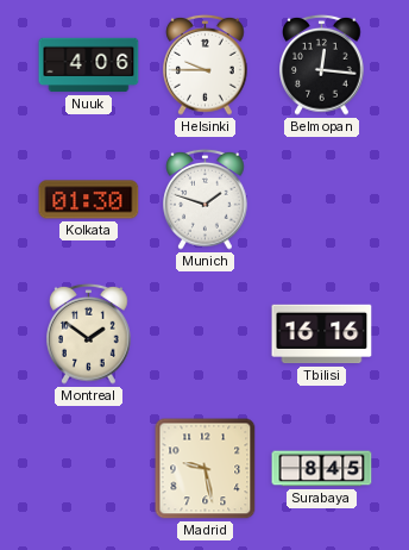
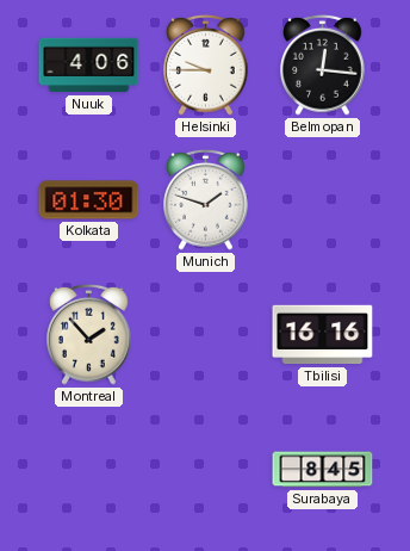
Montreal: 1:51 -> 1:53
Madrid: 9:28 -> none
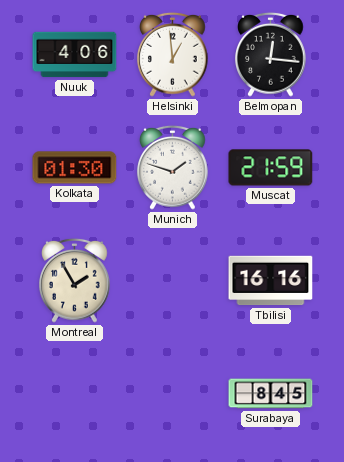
Helsinki: 9:45 -> 12:59
Muscat: none -> 21:59
Montreal: 1:53 -> 1:55
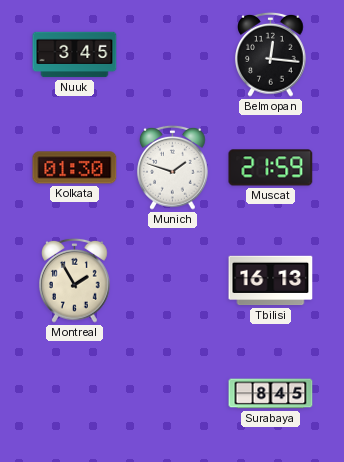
Nuuk: 4:06 -> 3:45
Helsinki: 12:59 -> none
Tbilisi: 16:16 -> 16:13
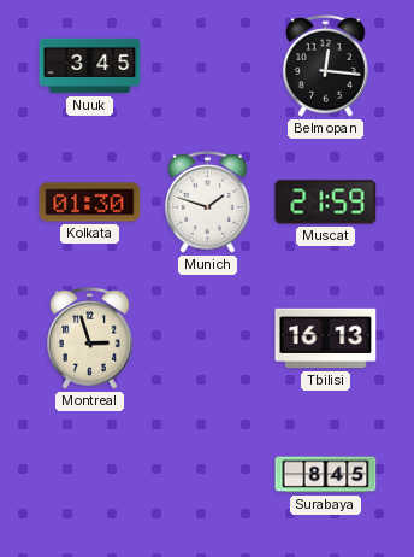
Montreal: 1:55 -> 2:57
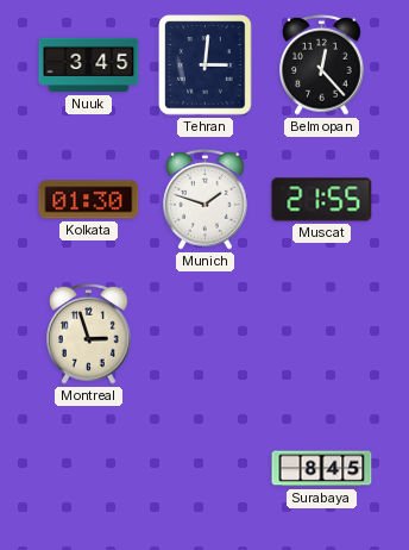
Tehran: none -> 3:01
Belmopan: 12:16 -> 12:23
Muscat: 21:59 -> 21:55
Tbilisi: 16:13 -> none
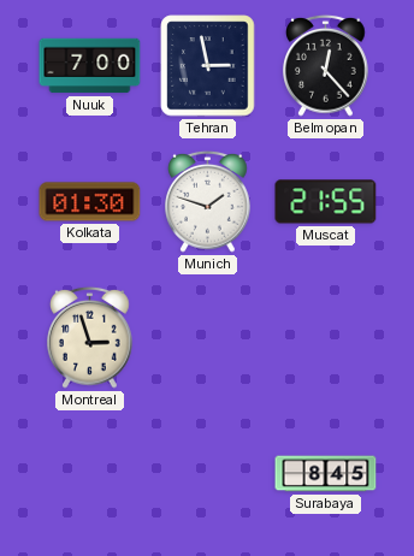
Nuuk: 3:45 -> 7:00
Tehran: 3:01 -> 2:58
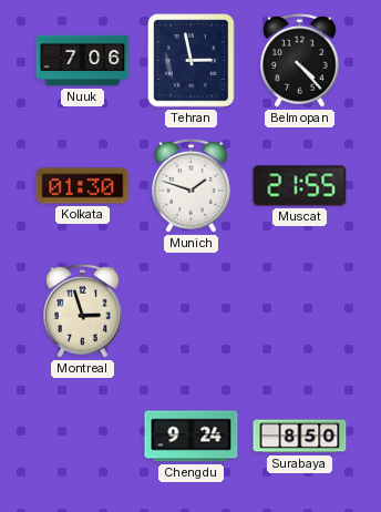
Nuuk: 7:00 -> 7:06
Belmopan: 12:23 -> 4:23
Chengdu: none -> 9:24
Surabaya: 8:45 -> 8:50
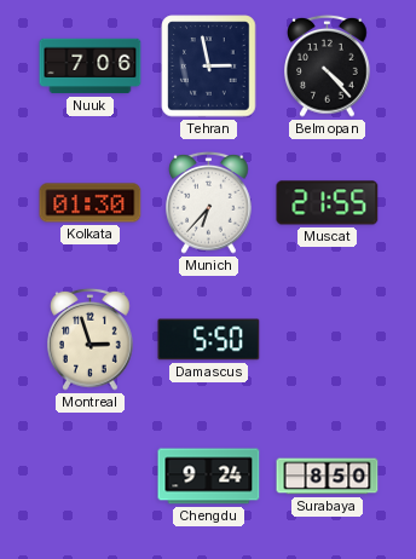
Munich: 1:48 -> 6:37
Damascus: none -> 5:50
